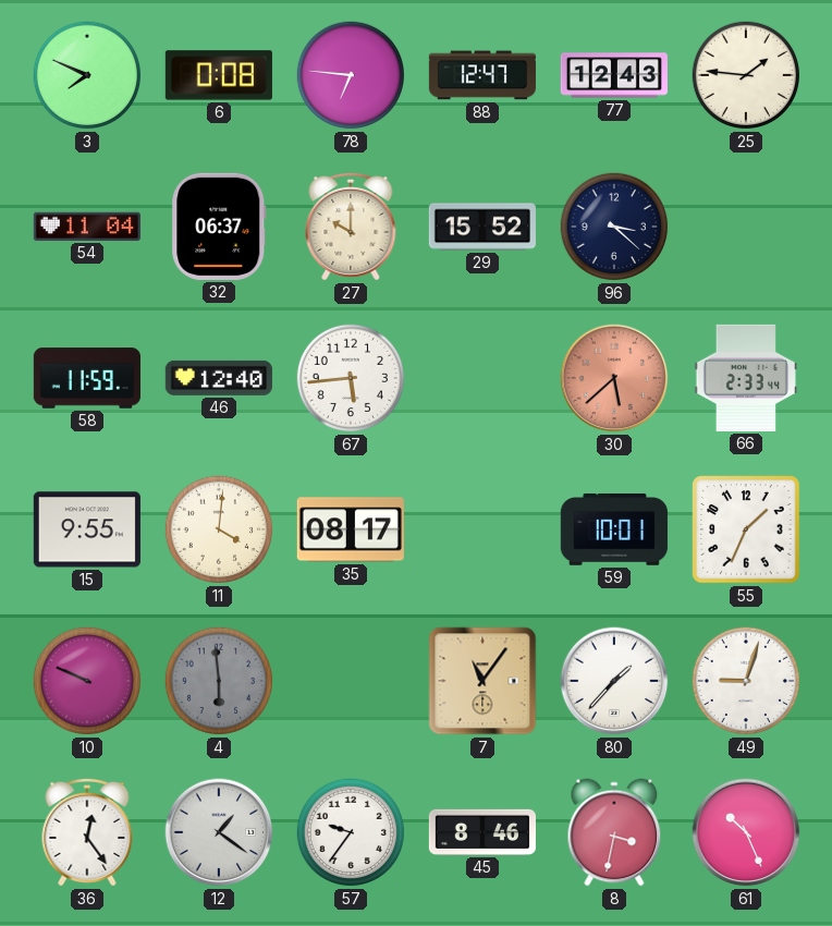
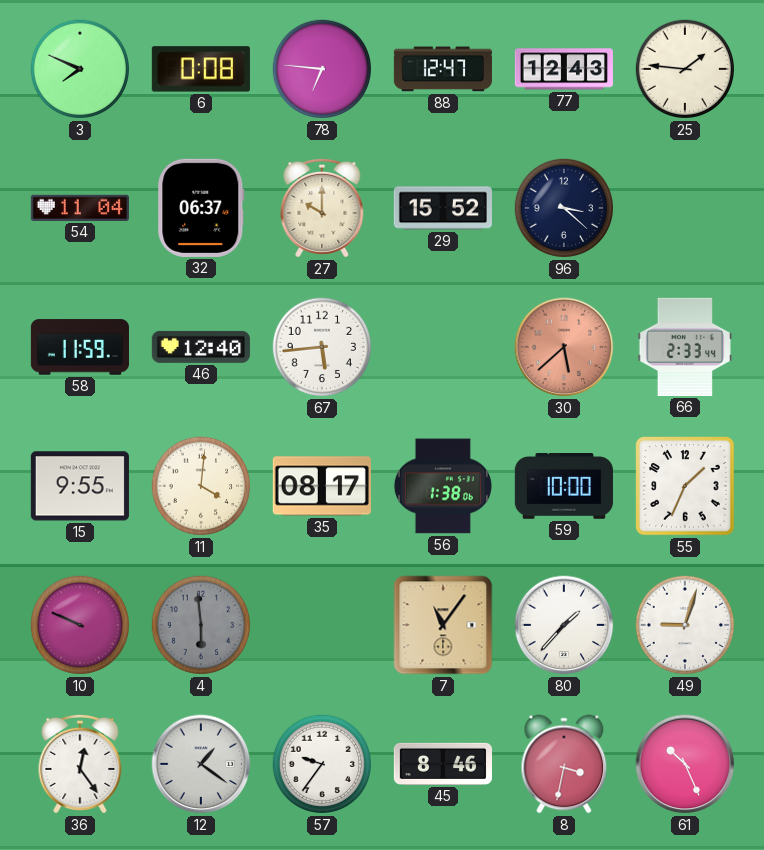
56: none -> 1:38
59: 10:01 -> 10:00
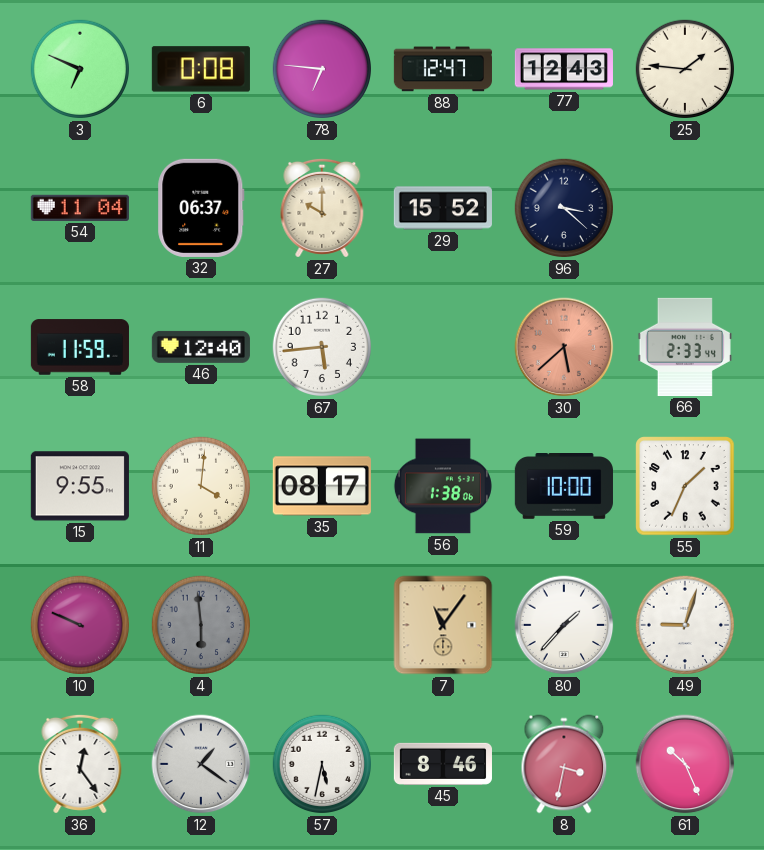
3: 7:49 -> 6:49
57: 9:36 -> 5:32
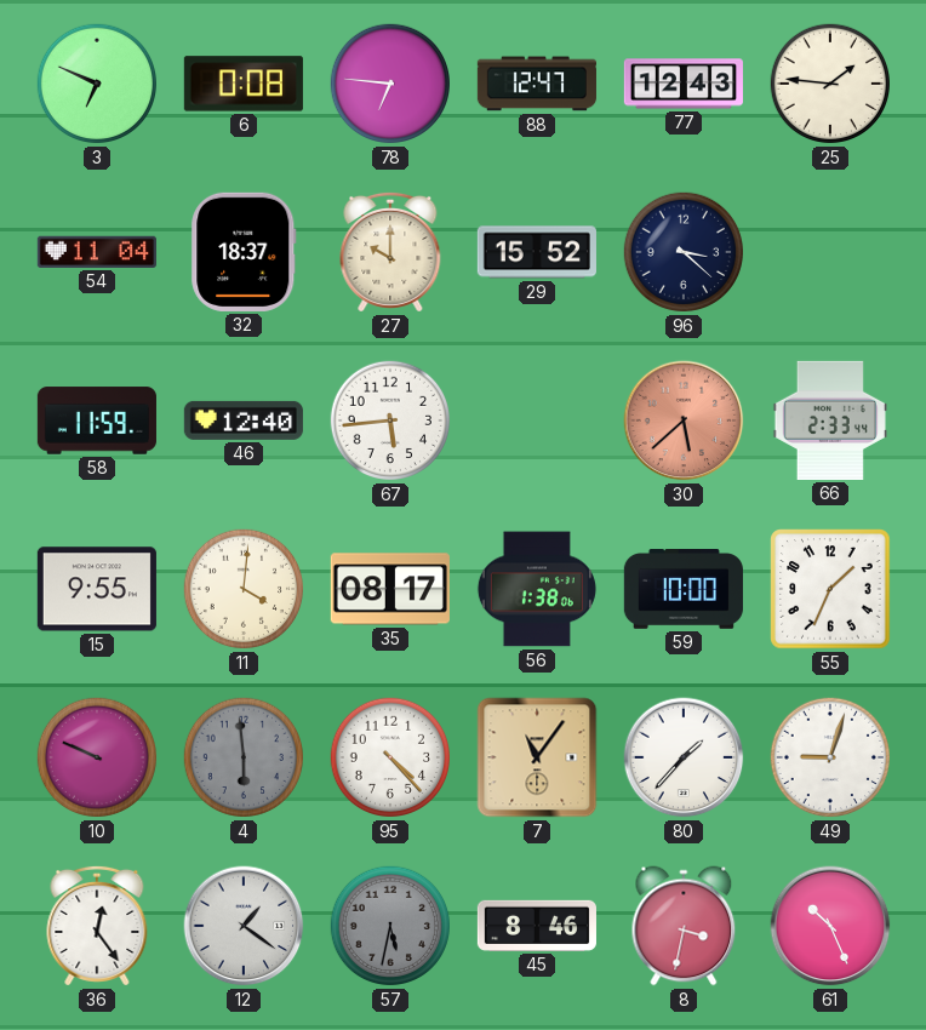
32: 06:37 -> 18:37
95: none -> 4:23
57 dial: white -> grey
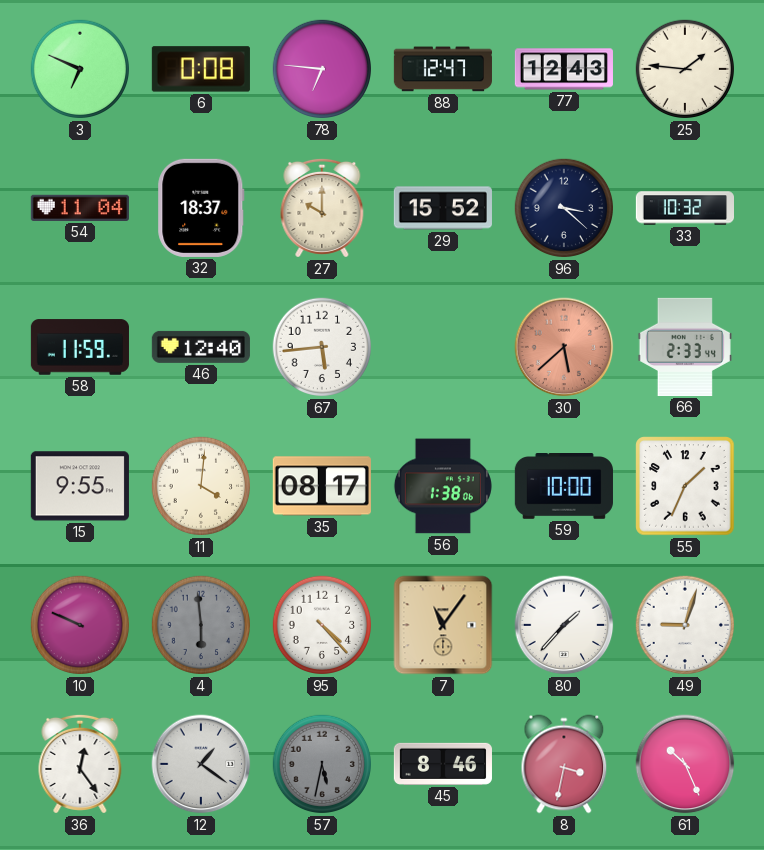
33: none -> 10:32
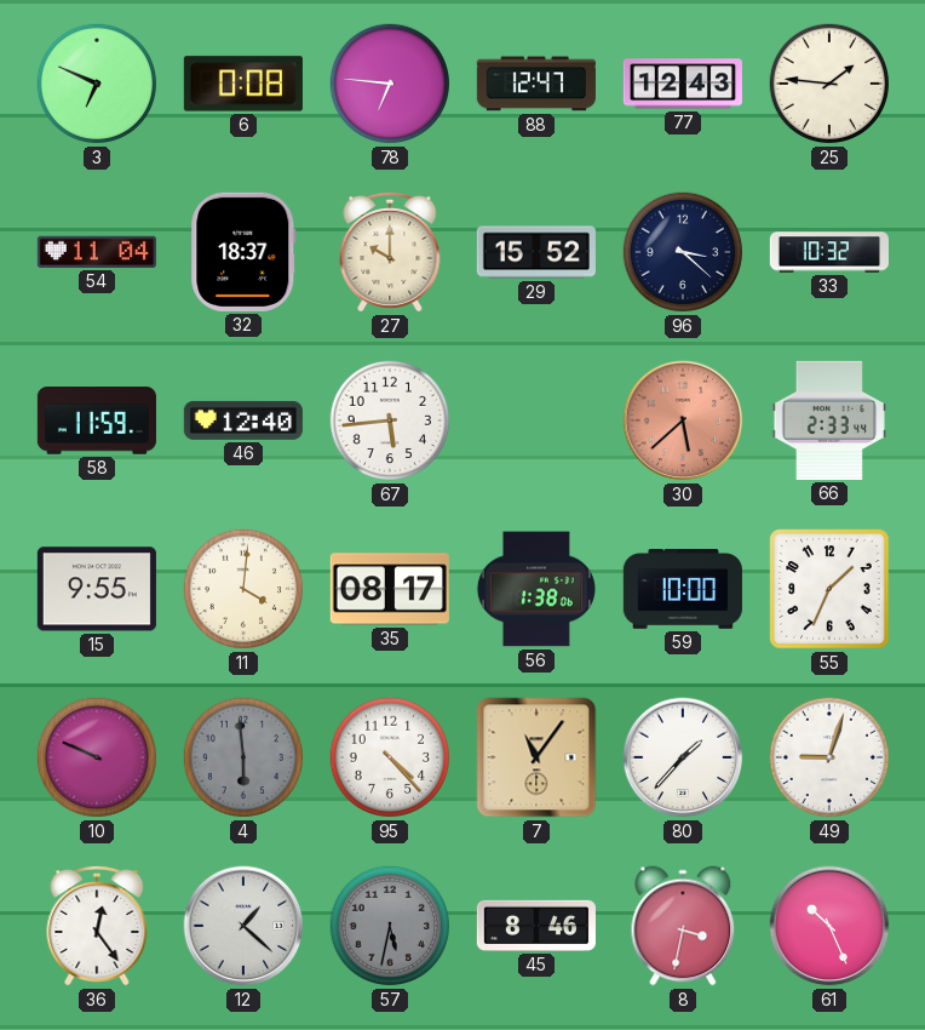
12: 1:21 -> 1:22
